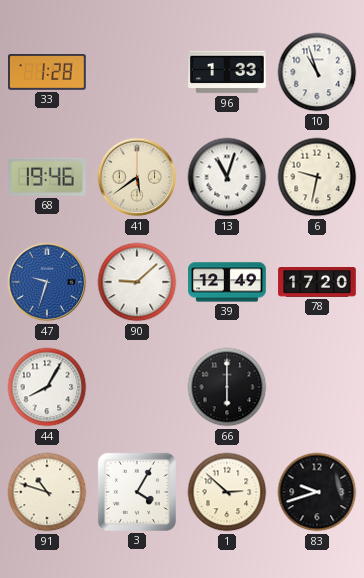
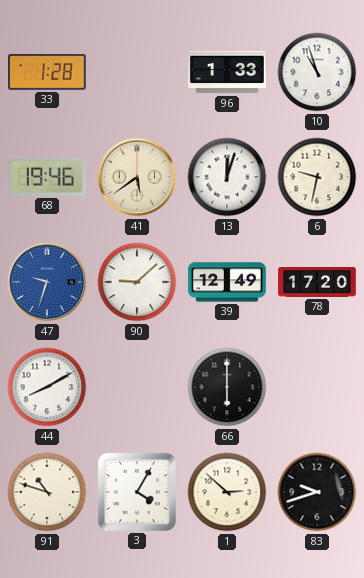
13: 11:03 -> 12:03
44: 8:05 -> 8:10
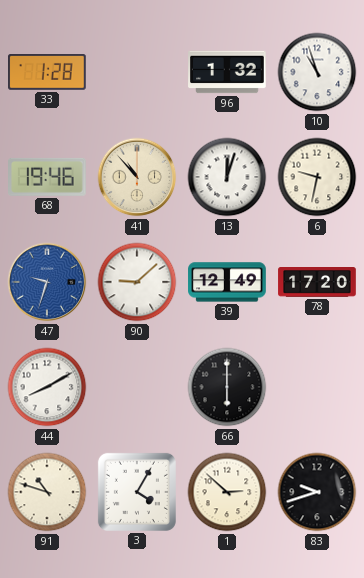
96: 1:33 -> 1:32
41: 5:39 -> 10:53
